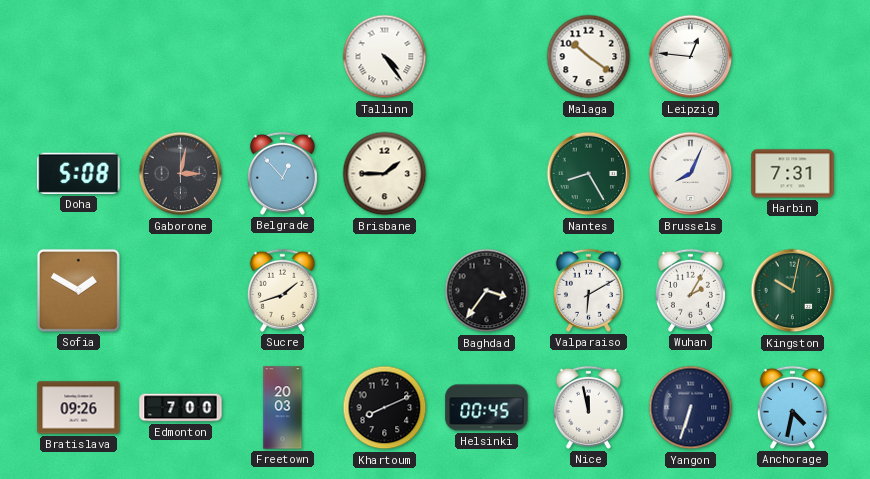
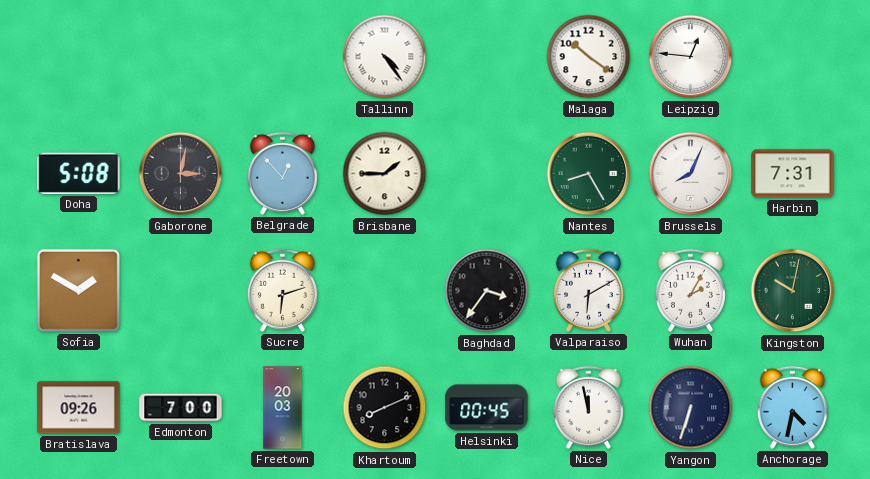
Sucre: 1:42 -> 6:12
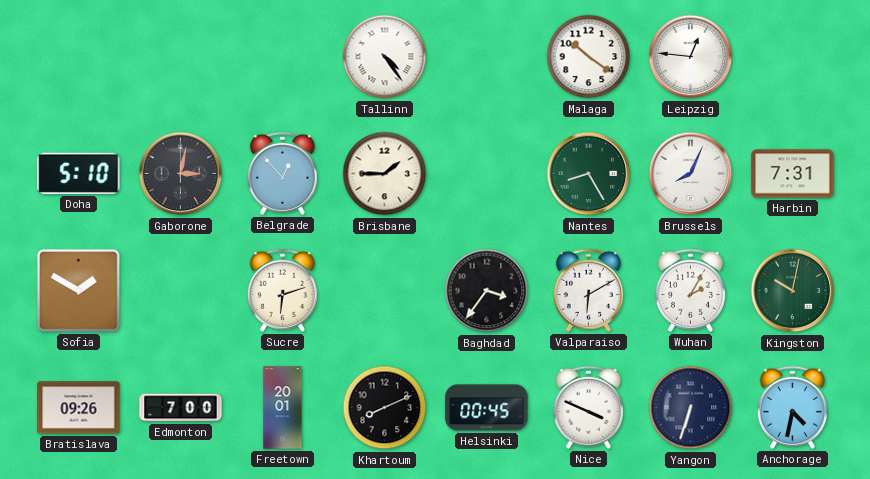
Doha: 5:08 -> 5:10
Freetown: 20:03 -> 20:01
Nice: 11:58 -> 3:49
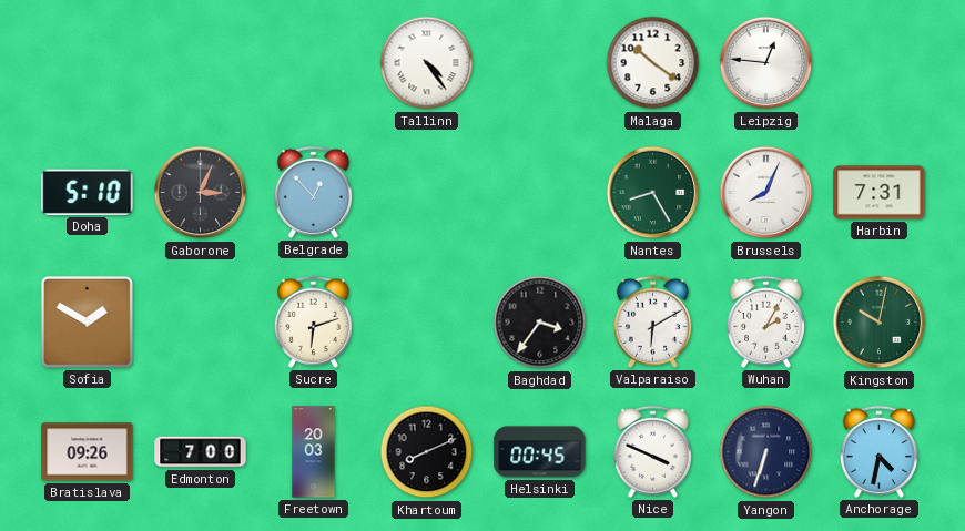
Gaborone: 3:02 -> 3:04
Brisbane: 1:45 -> none
Freetown: 20:01 -> 20:03
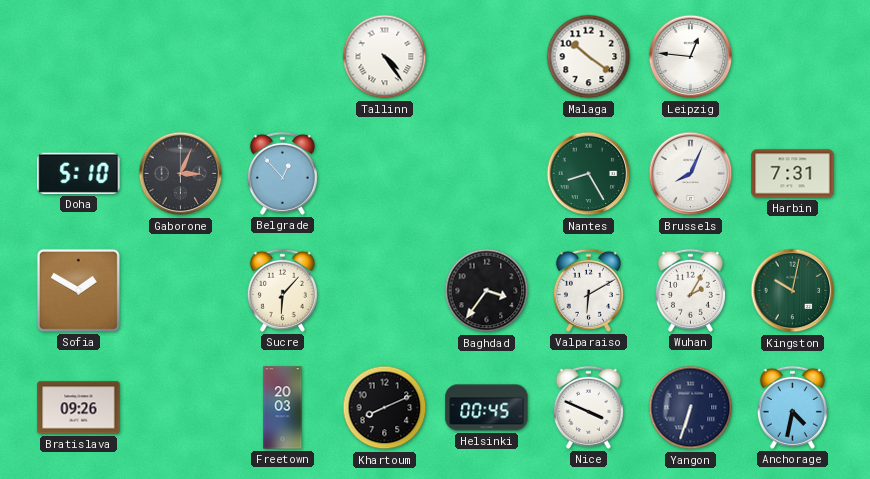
Sucre: 6:12 -> 6:07
Edmonton: 7:00 -> none
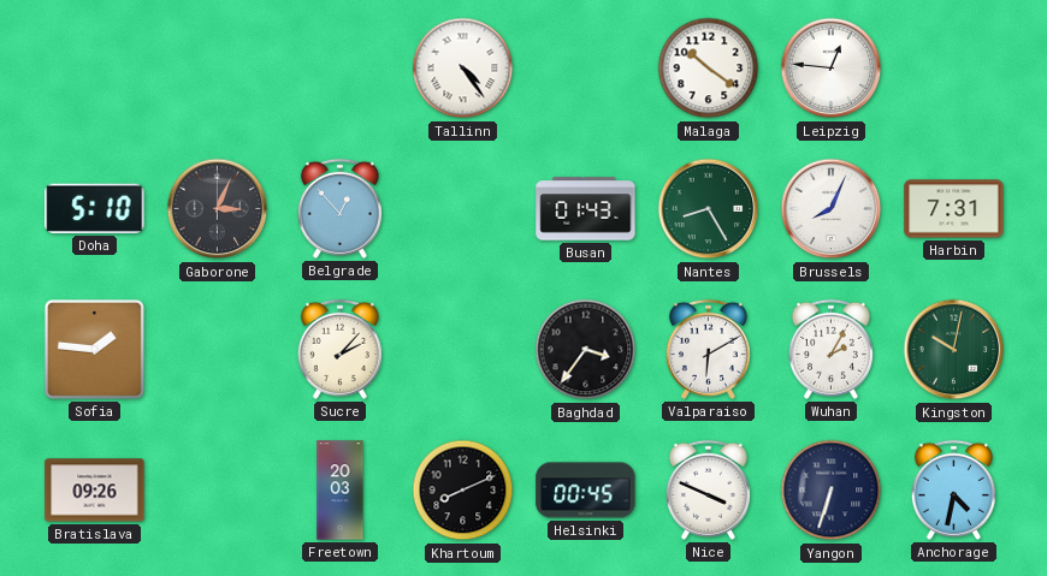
Busan: none -> 01:43
Sofia: 1:50 -> 1:46
Sucre: 6:07 -> 2:07
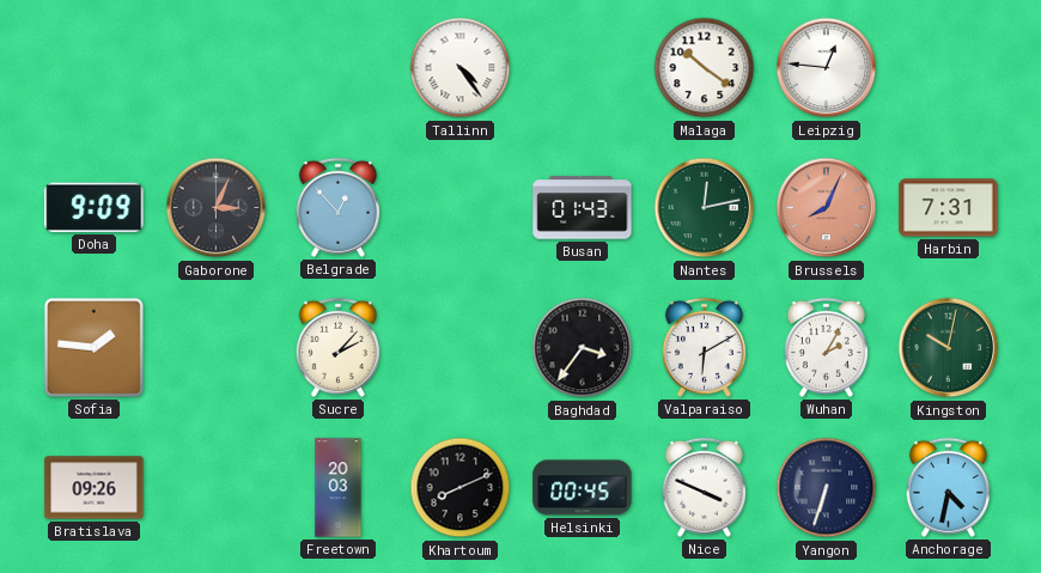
Doha: 5:10 -> 9:09
Nantes: 8:25 -> 12:13
Brussels dial: white -> salmon
